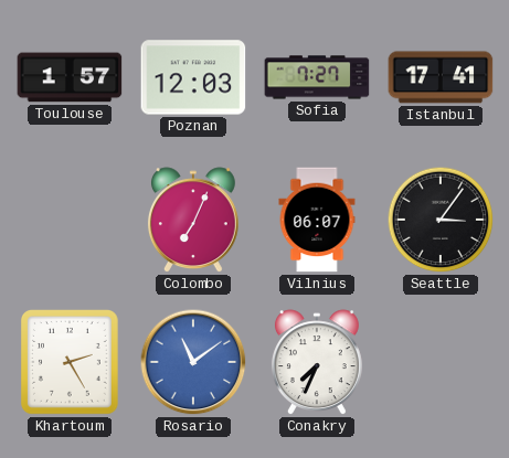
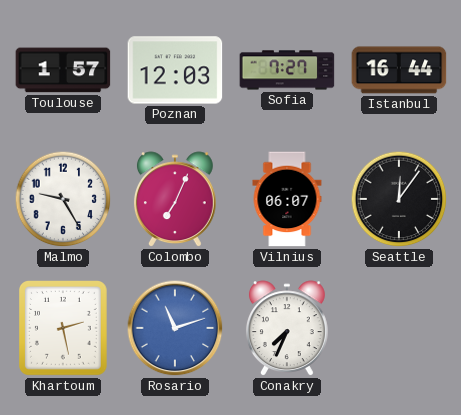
Istanbul: 17:41 -> 16:44
Malmo: none -> 9:25
Seattle: 3:06 -> 12:06
Khartoum: 2:25 -> 2:28
Rosario: 11:09 -> 11:12
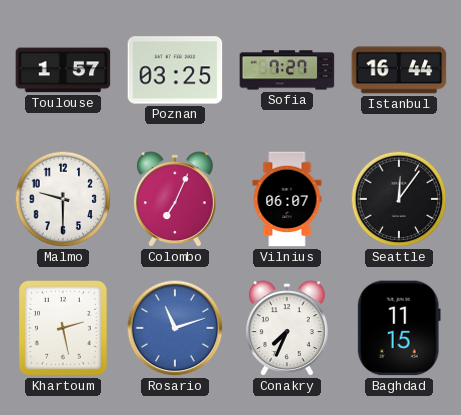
Poznan: 12:03 -> 03:25
Malmo: 9:25 -> 9:30
Baghdad: none -> 11:15
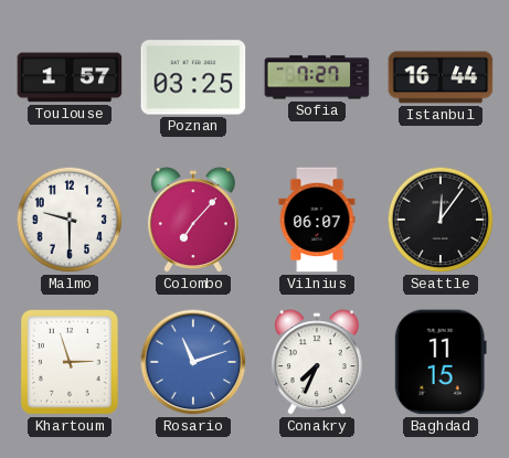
Colombo: 7:04 -> 7:07
Khartoum: 2:28 -> 2:57
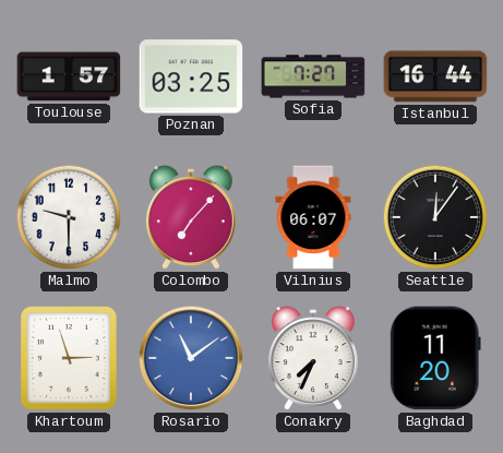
Rosario: 11:12 -> 11:09
Baghdad: 11:15 -> 11:20
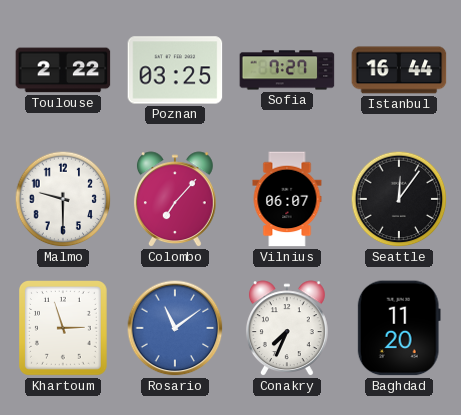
Toulouse: 1:57 -> 2:22
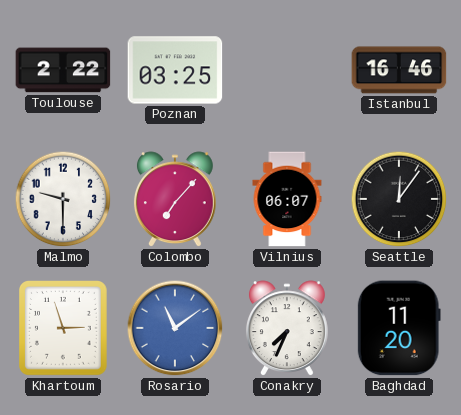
Sofia: 7:27 -> none
Istanbul: 16:44 -> 16:46
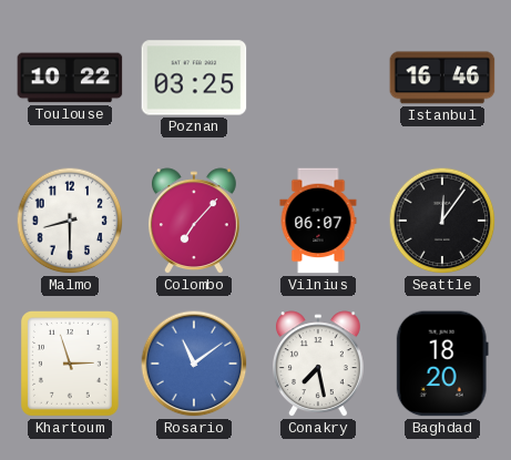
Toulouse: 2:22 -> 10:22
Malmo: 9:30 -> 8:30
Conakry: 7:34 -> 7:28
Baghdad: 11:20 -> 18:20
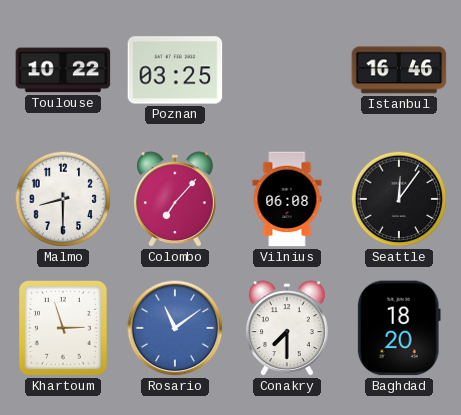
Vilnius: 06:07 -> 06:08
Conakry: 7:28 -> 7:30
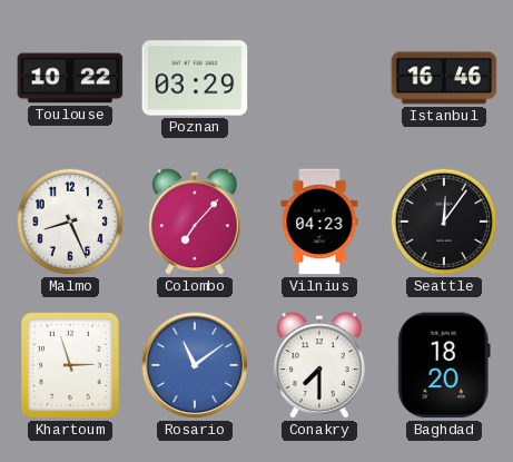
Poznan: 03:25 -> 03:29
Malmo: 8:30 -> 8:26
Vilnius: 06:08 -> 04:23
